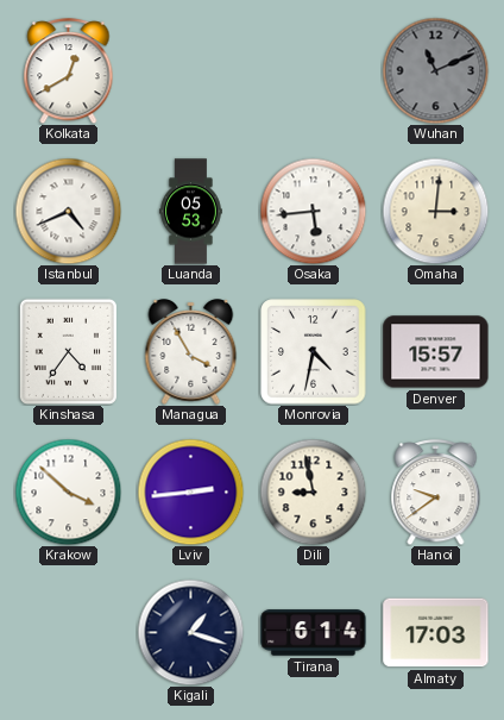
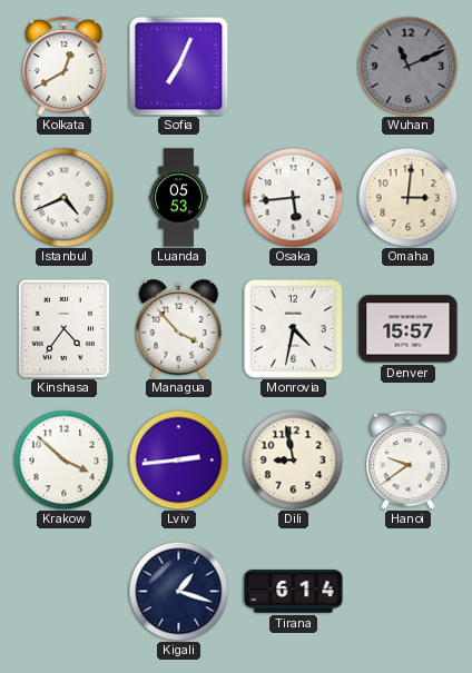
Sofia: none -> 7:04
Managua: 3:55 -> 3:53
Almaty: 17:03 -> none
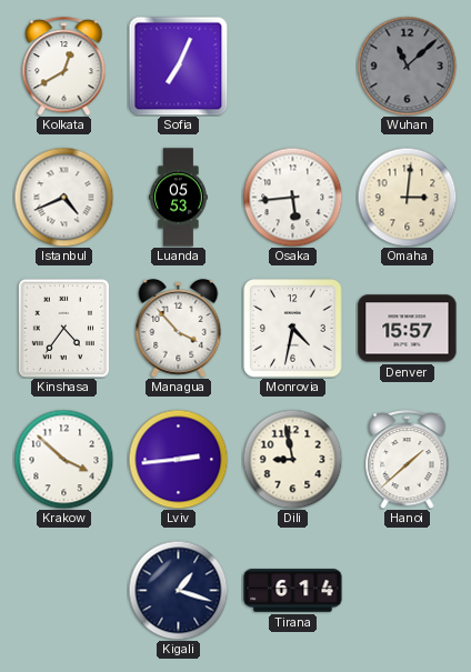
Wuhan: 11:11 -> 11:08
Hanoi: 9:39 -> 1:38
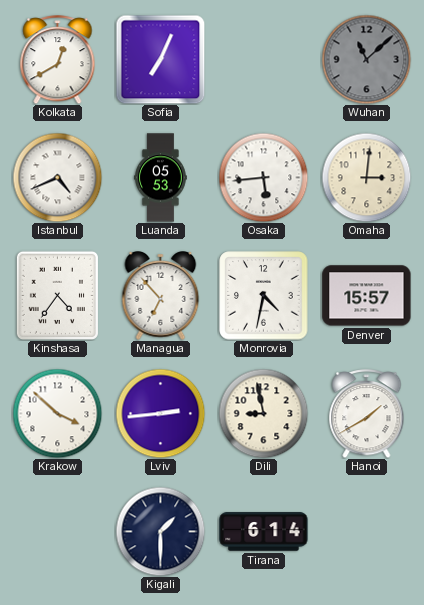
Managua: 3:53 -> 6:53
Hanoi: 1:38 -> 1:40
Kigali: 1:18 -> 1:30
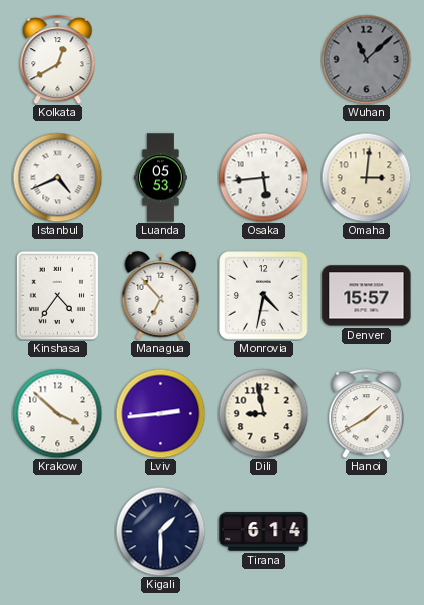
Sofia: 7:04 -> none
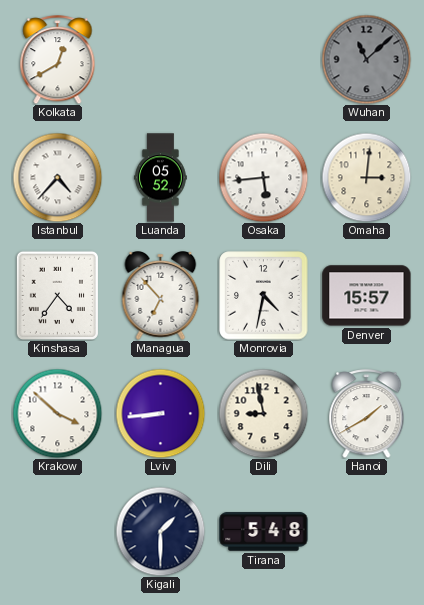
Istanbul: 4:41 -> 4:37
Luanda: 05:53 -> 05:52
Lviv: 2:44 -> 8:44
Tirana: 6:14 -> 5:48
